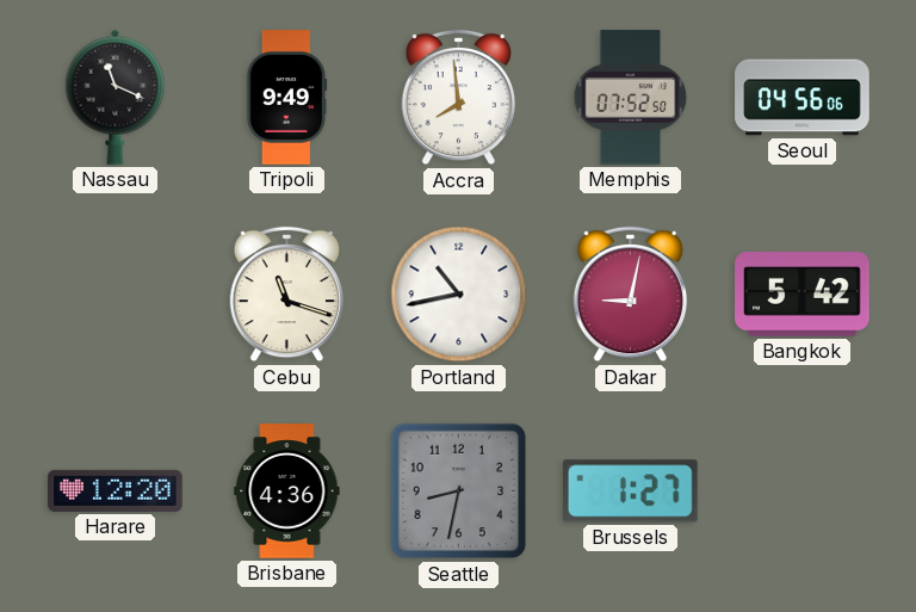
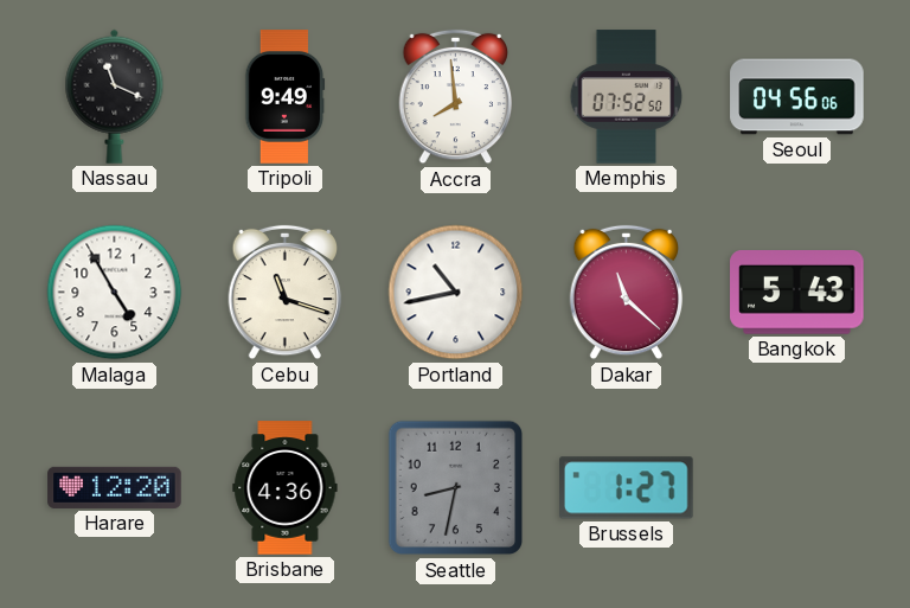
Malaga: none -> 4:55
Dakar: 9:02 -> 11:22
Bangkok: 5:42 -> 5:43
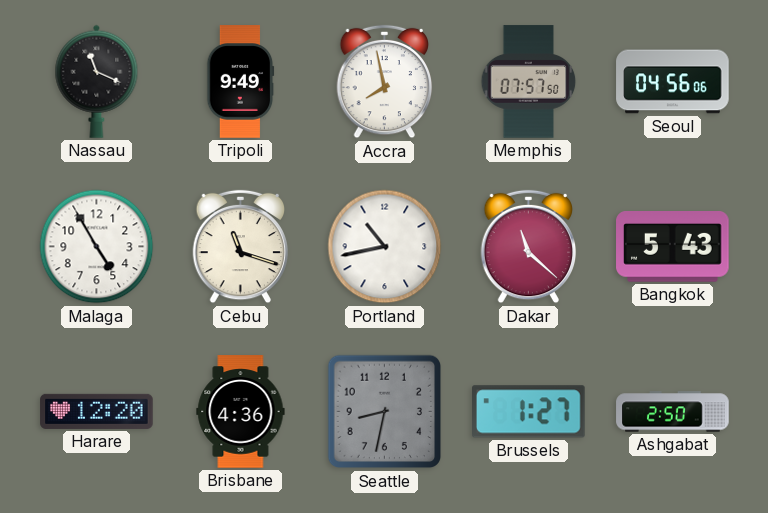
Accra: 7:59 -> 7:58
Memphis: 07:52 -> 07:57
Ashgabat: none -> 2:50
